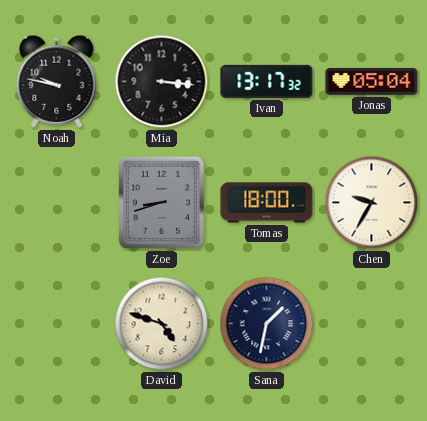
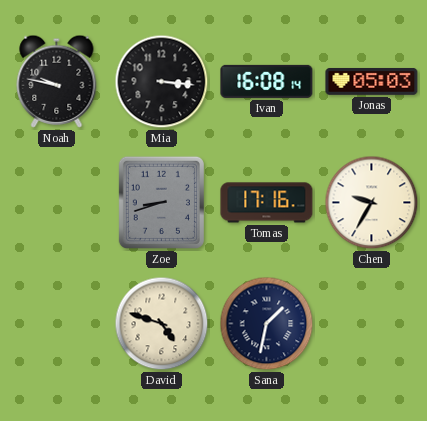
Ivan: 13:17 -> 16:08
Jonas: 05:04 -> 05:03
Tomas: 18:00 -> 17:16
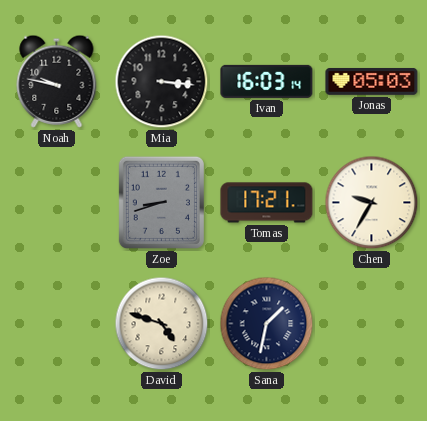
Ivan: 16:08 -> 16:03
Tomas: 17:16 -> 17:21
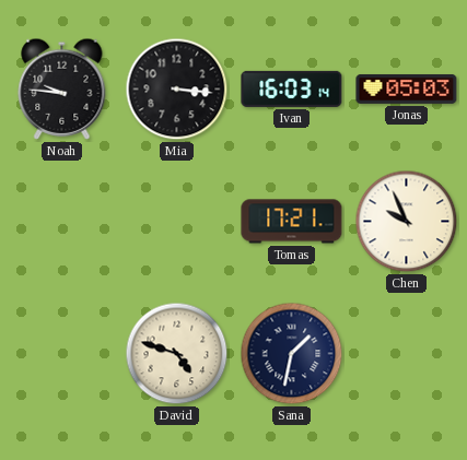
Noah: 9:47 -> 9:46
Zoe: 8:42 -> none
Chen: 9:35 -> 9:56
